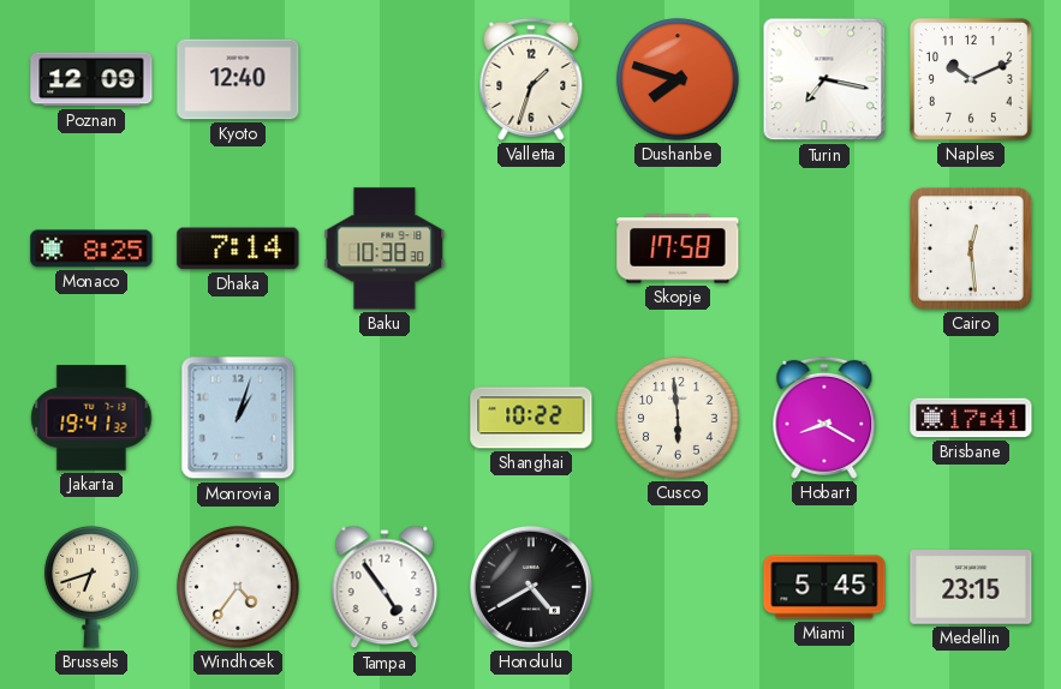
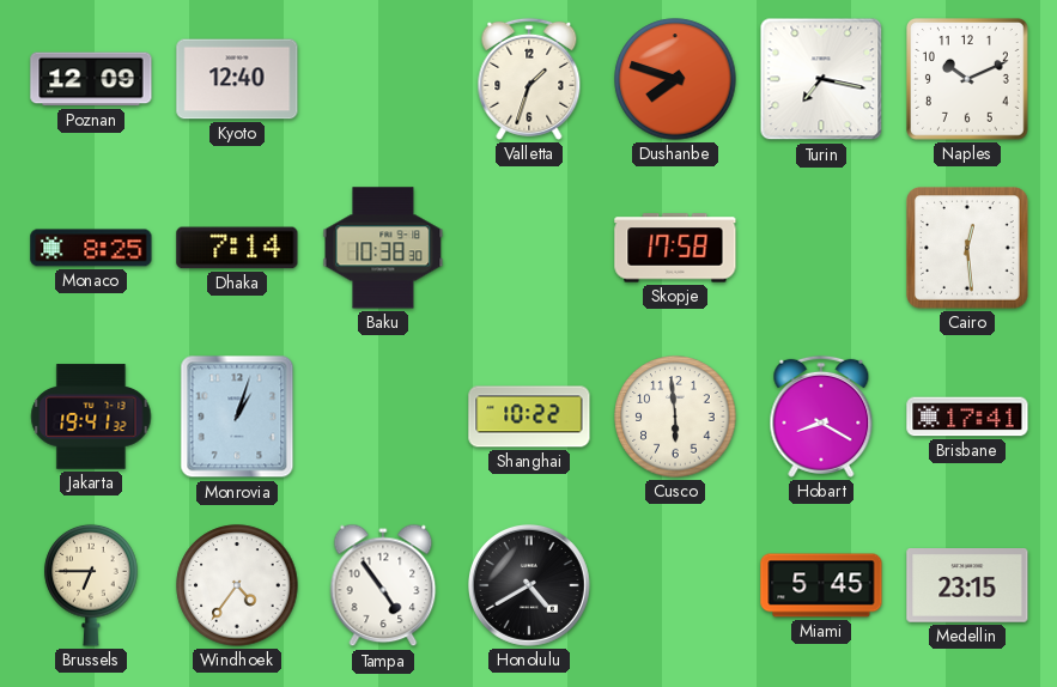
Brussels: 6:42 -> 6:45
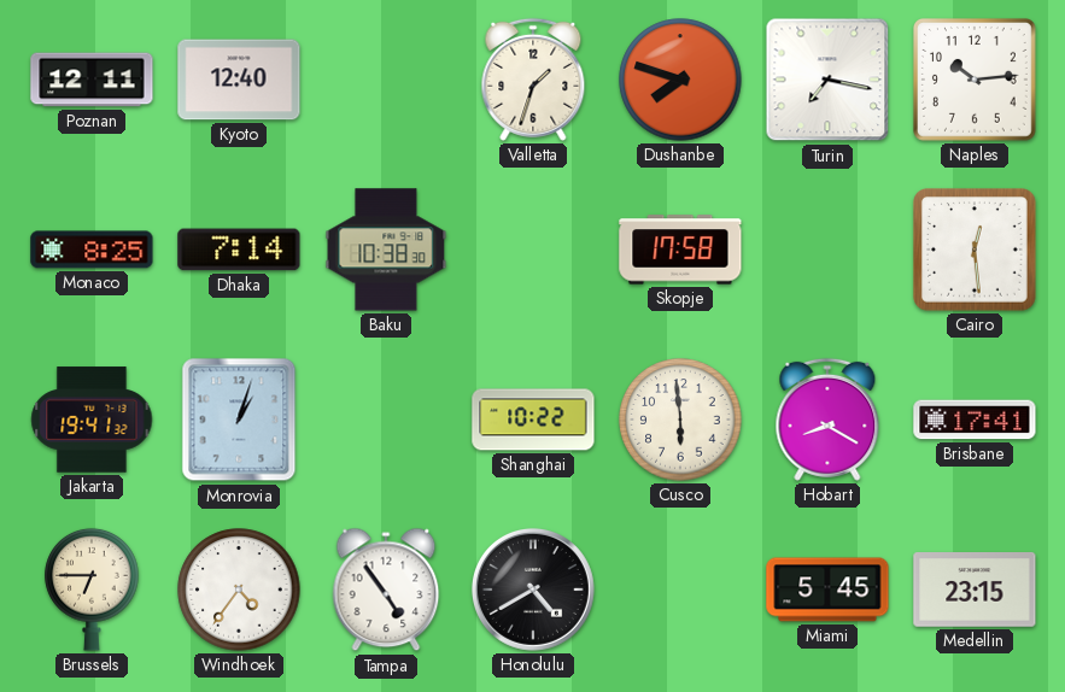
Poznan: 12:09 -> 12:11
Naples: 10:11 -> 10:14
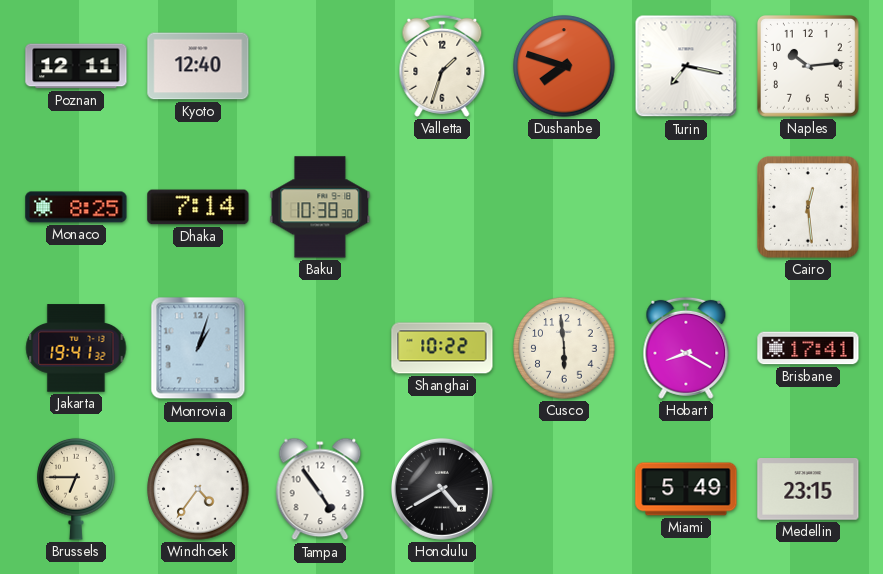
Skopje: 17:58 -> none
Miami: 5:45 -> 5:49
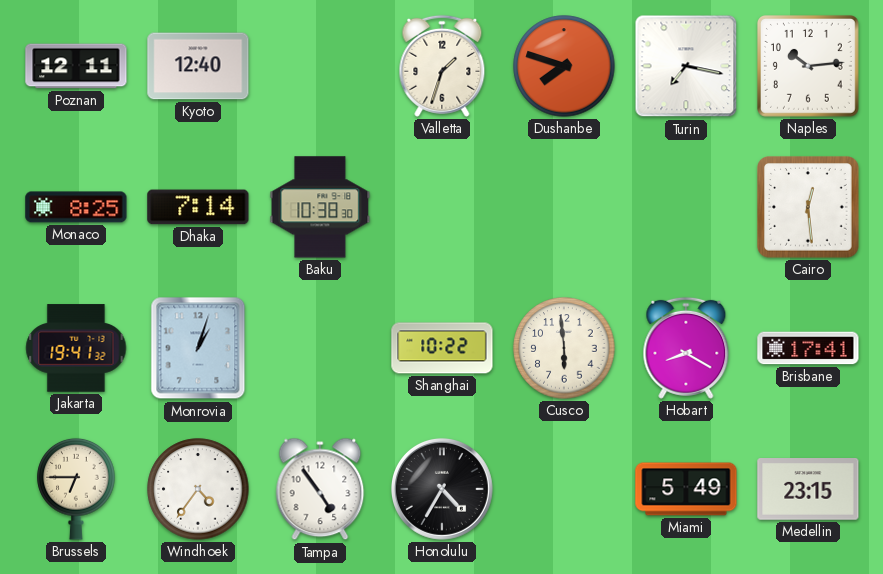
Honolulu: 4:40 -> 4:35
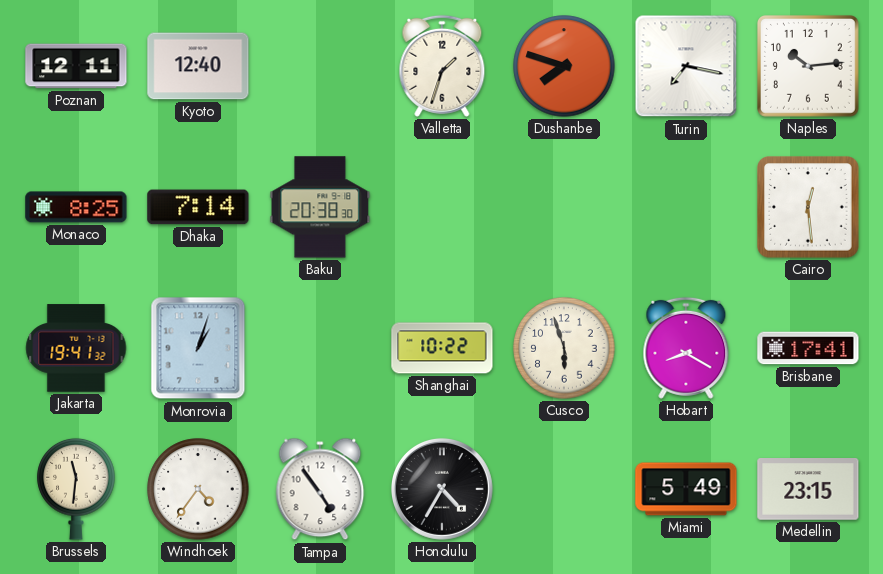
Baku: 10:38 -> 20:38
Cusco: 5:59 -> 5:57
Brussels: 6:45 -> 11:31
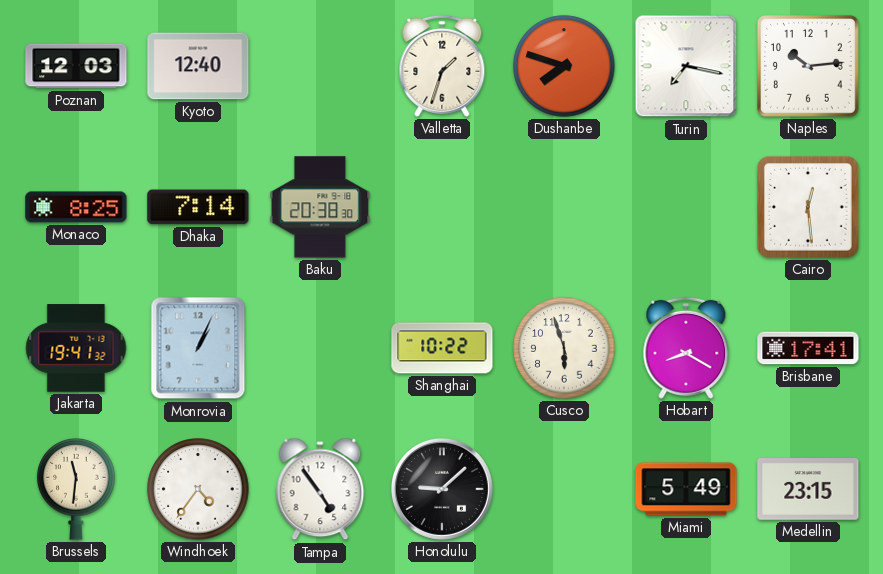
Poznan: 12:11 -> 12:03
Monrovia: 1:03 -> 1:04
Honolulu: 4:35 -> 9:08
